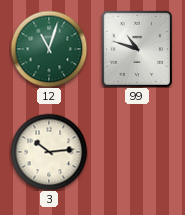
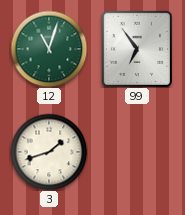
99: 10:48 -> 6:54
3: 10:14 -> 1:42
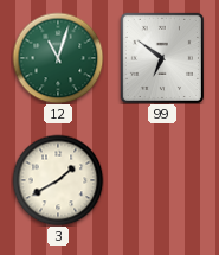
99: 6:54 -> 6:51
3: 1:42 -> 1:40
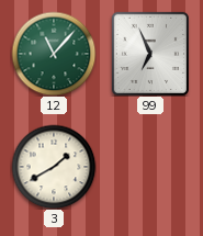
12: 11:03 -> 11:07
99: 6:51 -> 6:56
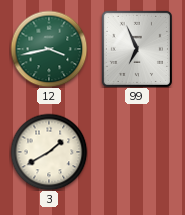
12: 11:07 -> 3:43
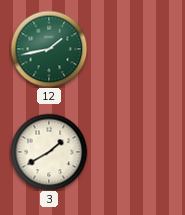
12: 3:43 -> 1:43
99: 6:56 -> none
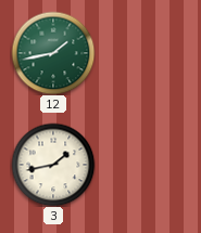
3: 1:40 -> 1:43
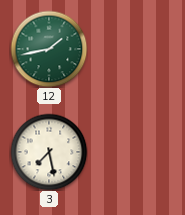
3: 1:43 -> 7:28
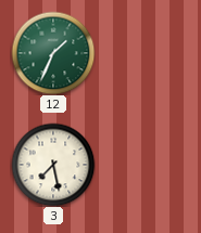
12: 1:43 -> 1:34
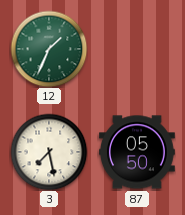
87: none -> 05:50
